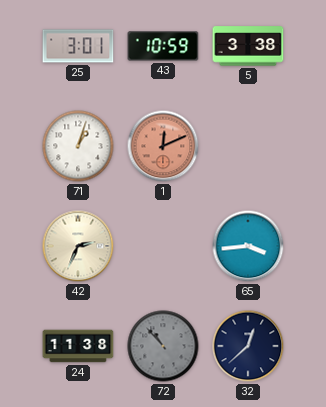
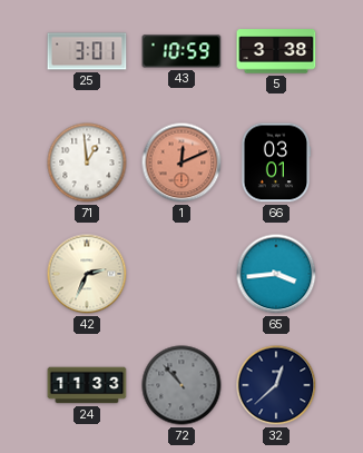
71: 1:03 -> 12:59
66: none -> 03:01
24: 11:38 -> 11:33
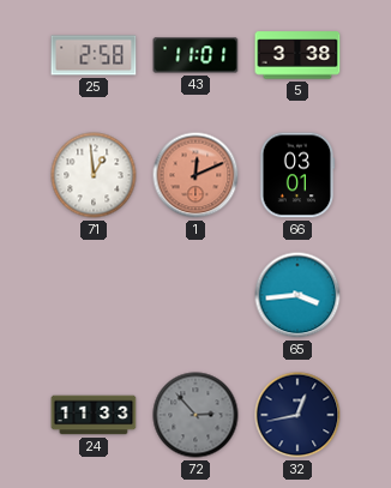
25: 3:01 -> 2:58
43: 10:59 -> 11:01
42: 2:34 -> none
72: 10:53 -> 2:53
32: 12:38 -> 12:43
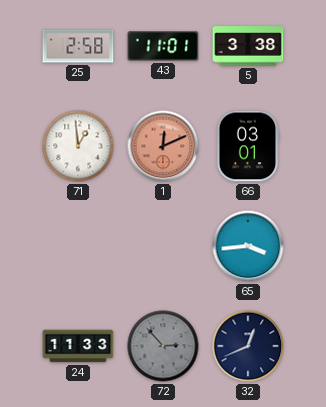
32: 12:43 -> 12:41
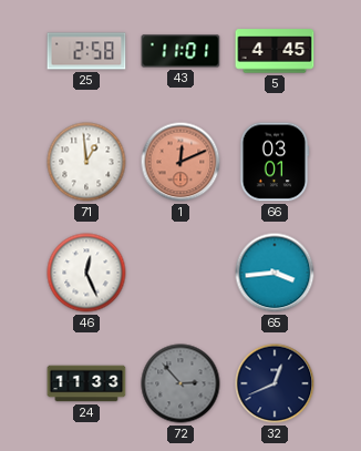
5: 3:38 -> 4:45
46: none -> 12:26
